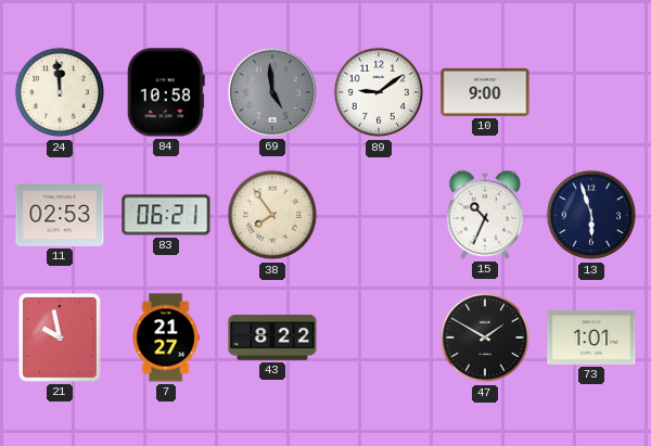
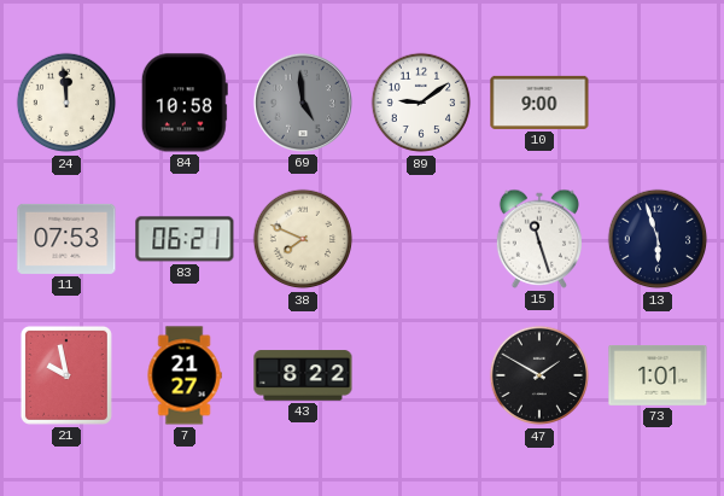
11: 02:53 -> 07:53
38: 7:54 -> 7:49
15: 10:34 -> 11:27
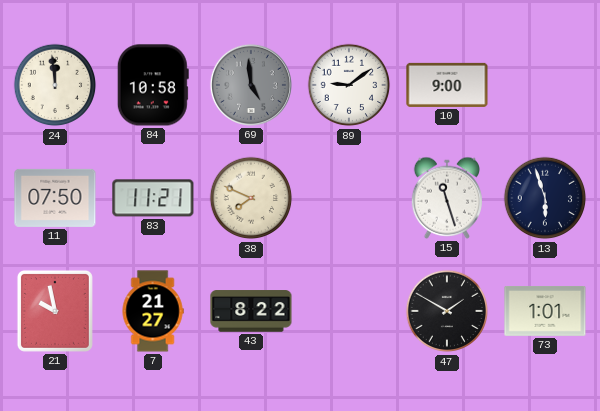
11: 07:53 -> 07:50
83: 06:21 -> 11:21
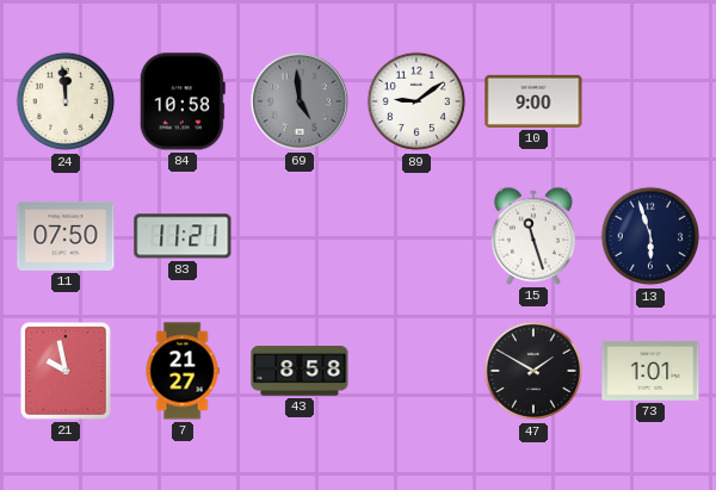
38: 7:49 -> none
43: 8:22 -> 8:58
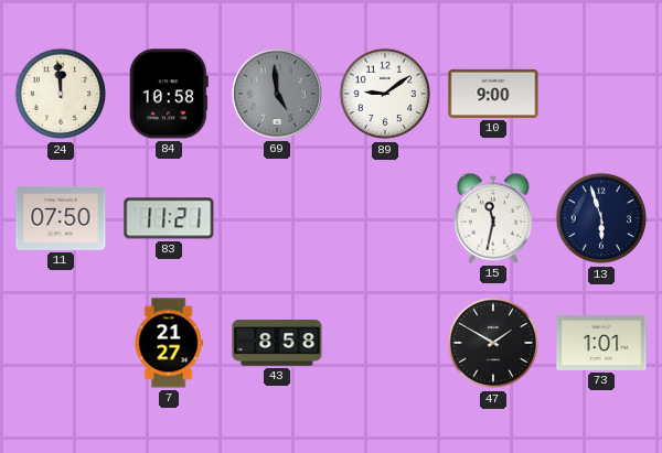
15: 11:27 -> 11:32
21: 9:58 -> none
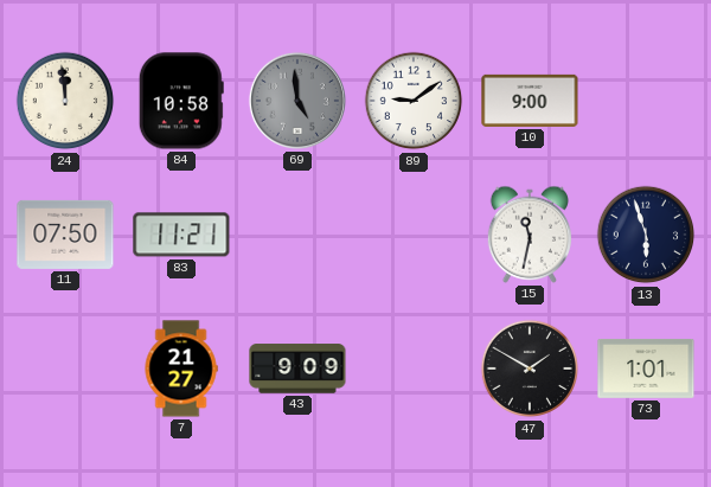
43: 8:58 -> 9:09
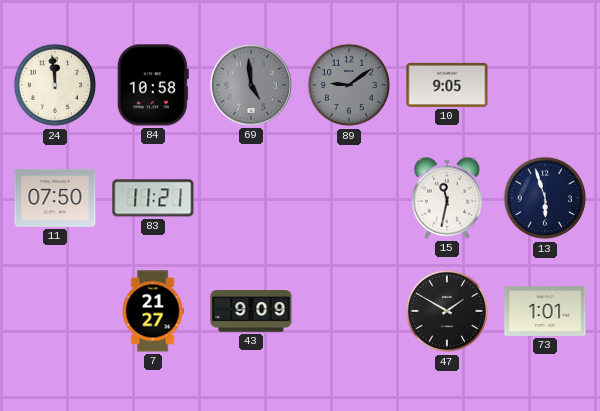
89 dial: white -> grey
10: 9:00 -> 9:05
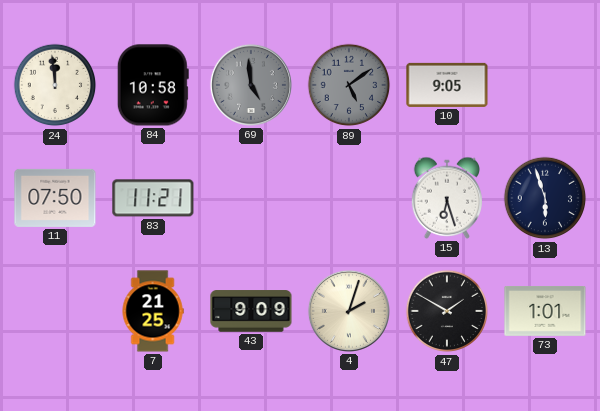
89: 9:09 -> 5:09
15: 11:32 -> 6:27
7: 21:27 -> 21:25
4: none -> 2:03
